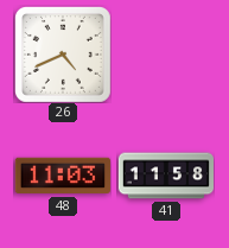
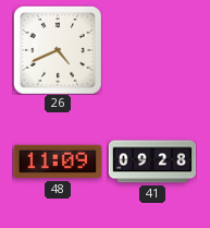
48: 11:03 -> 11:09
41: 11:58 -> 09:28
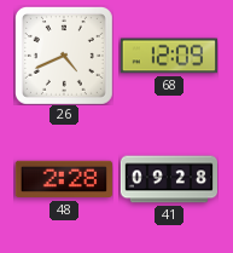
68: none -> 12:09
48: 11:09 -> 2:28
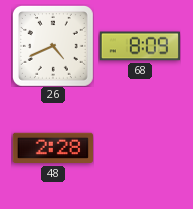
68: 12:09 -> 8:09
41: 09:28 -> none
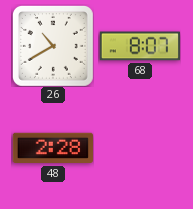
26: 4:41 -> 10:40
68: 8:09 -> 8:07
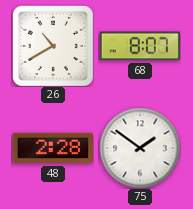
75: none -> 1:51
